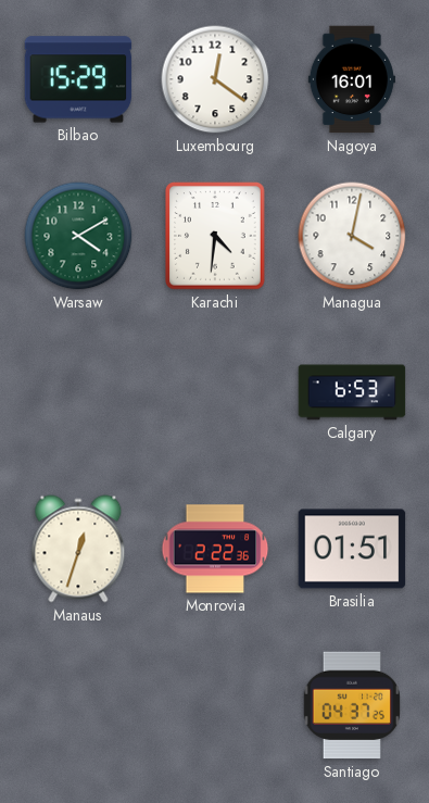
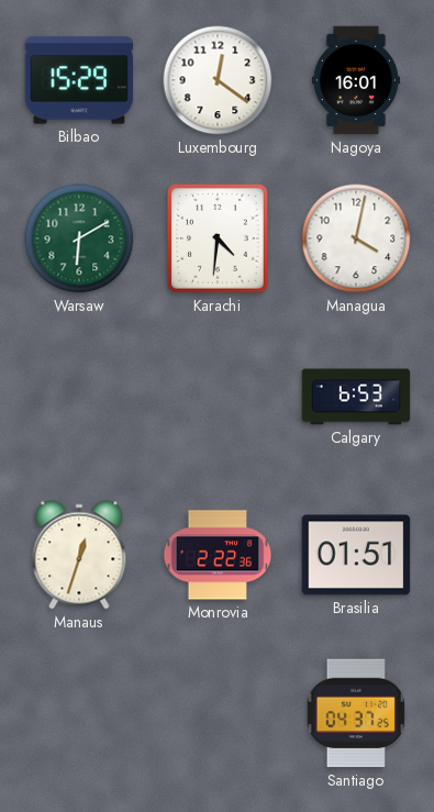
Warsaw: 4:10 -> 6:10
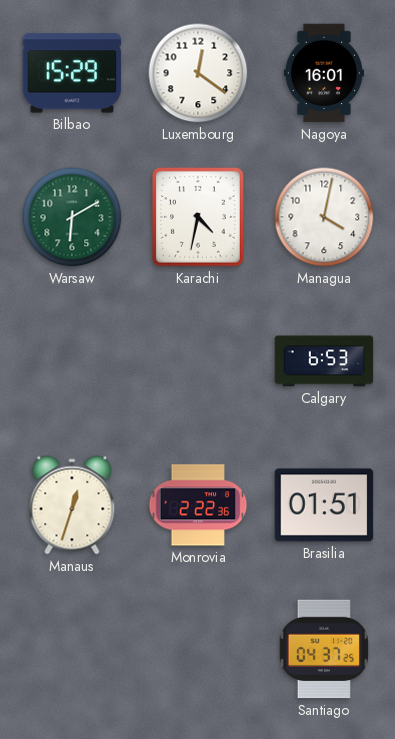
Karachi: 4:31 -> 4:32
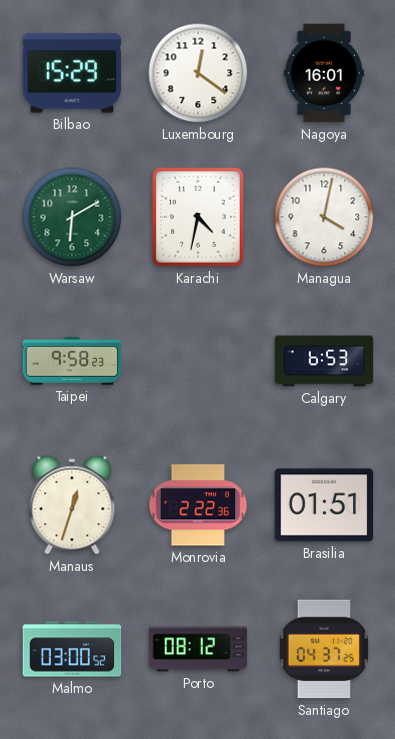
Taipei: none -> 9:58
Malmo: none -> 03:00
Porto: none -> 08:12
